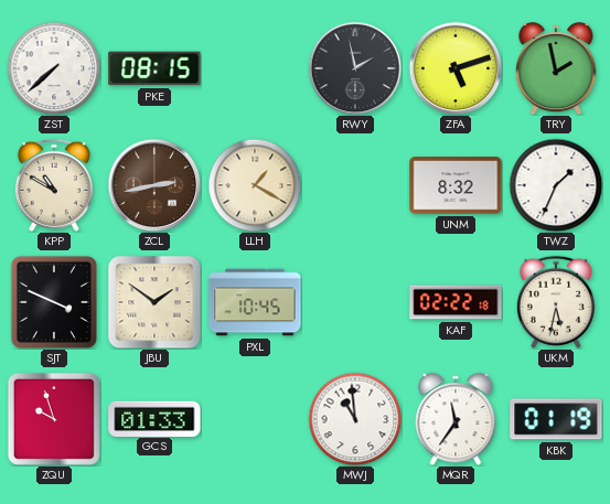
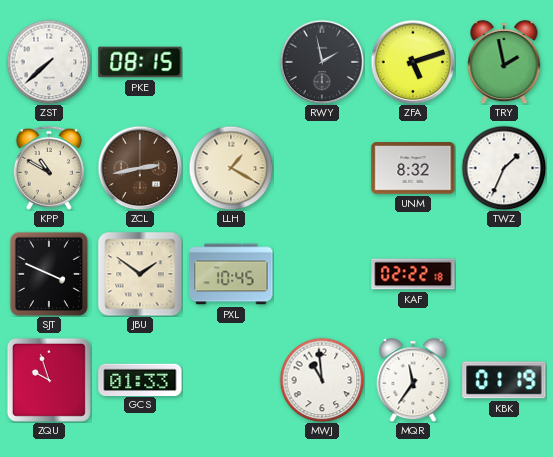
UKM: 5:32 -> none
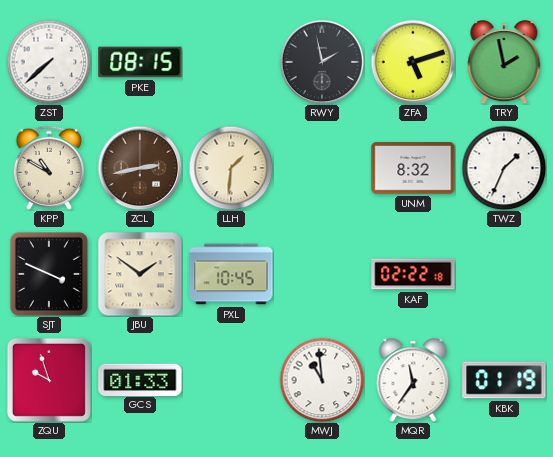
LLH: 1:20 -> 1:31
